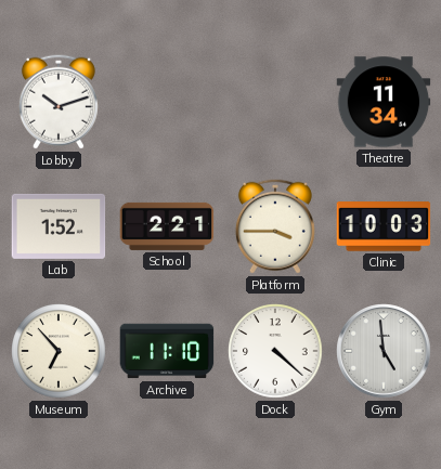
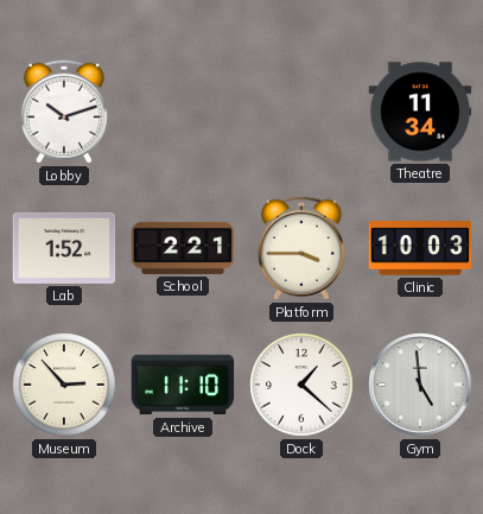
Museum: 6:53 -> 2:53
Dock: 4:22 -> 1:22
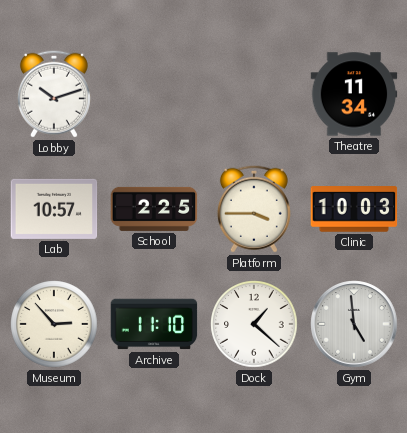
Lab: 1:52 -> 10:57
School: 2:21 -> 2:25
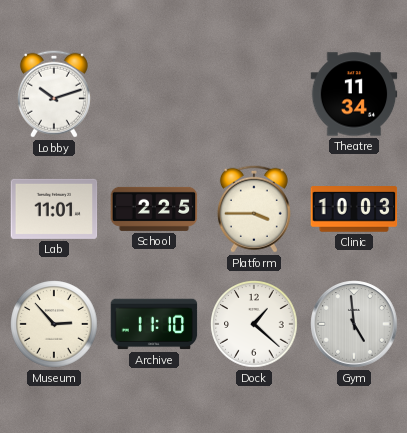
Lab: 10:57 -> 11:01
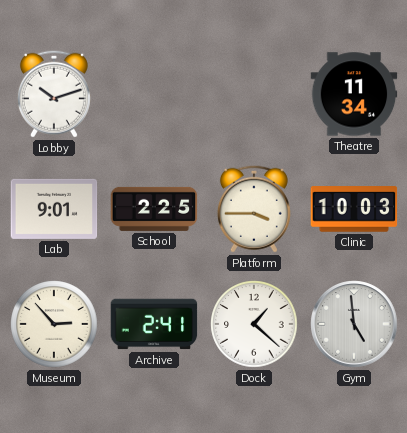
Lab: 11:01 -> 9:01
Archive: 11:10 -> 2:41
